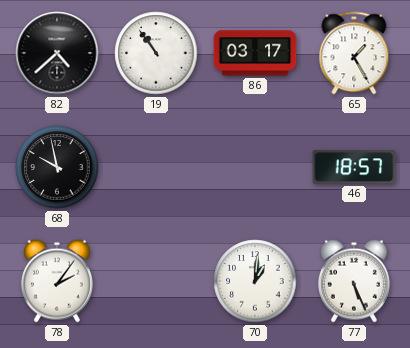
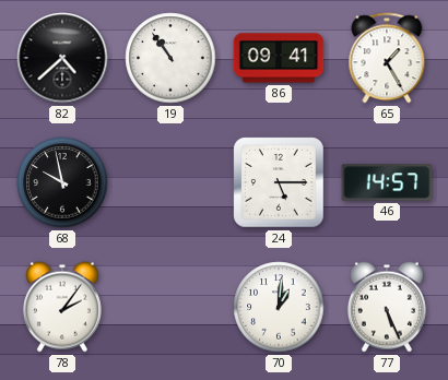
86: 03:17 -> 09:41
24: none -> 5:15
46: 18:57 -> 14:57
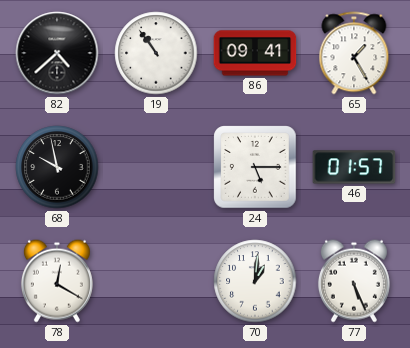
46: 14:57 -> 01:57
78: 2:06 -> 12:20
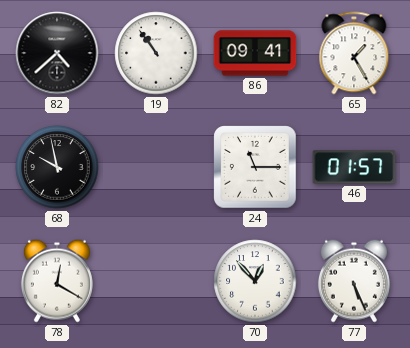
24: 5:15 -> 11:15
70: 1:01 -> 12:53
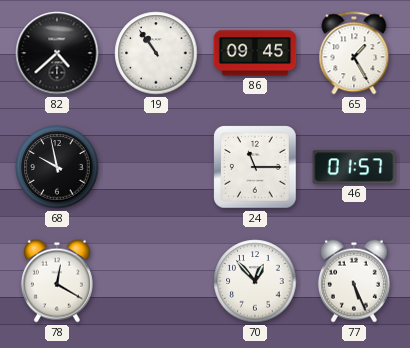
86: 09:41 -> 09:45
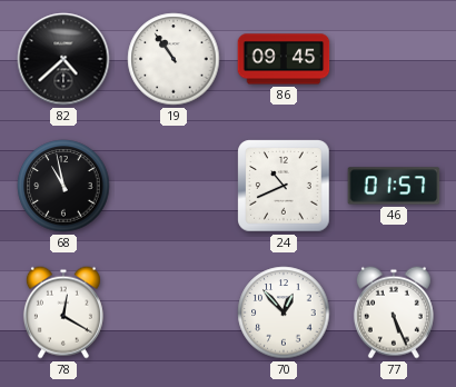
65: 1:25 -> none
68: 9:58 -> 10:58
24: 11:15 -> 10:41
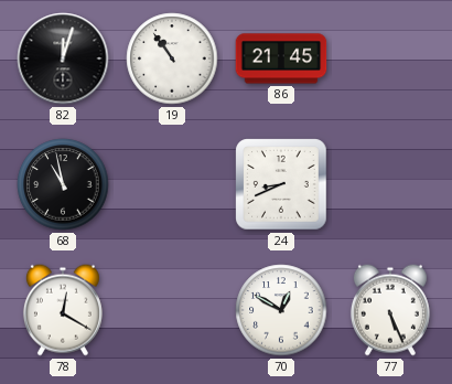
82: 4:38 -> 12:03
86: 09:45 -> 21:45
24: 10:41 -> 8:41
46: 01:57 -> none
70: 12:53 -> 12:50
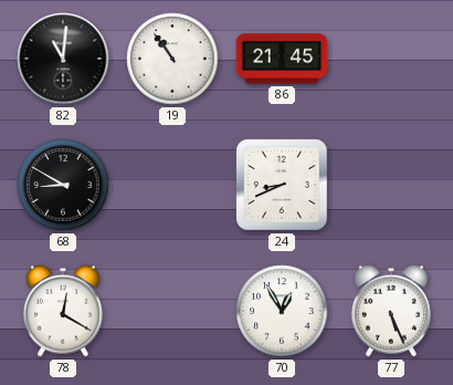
82: 12:03 -> 11:01
68: 10:58 -> 8:50
70: 12:50 -> 12:55
